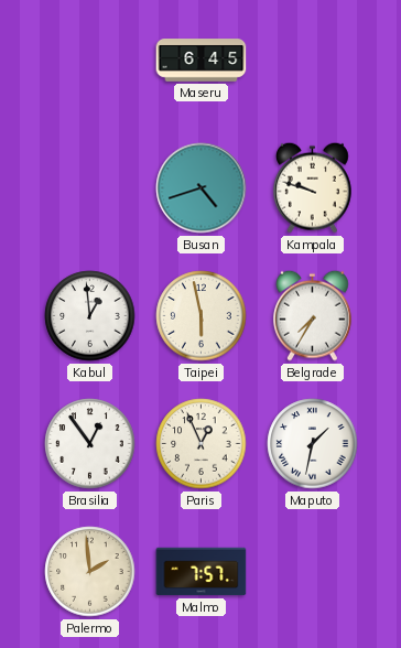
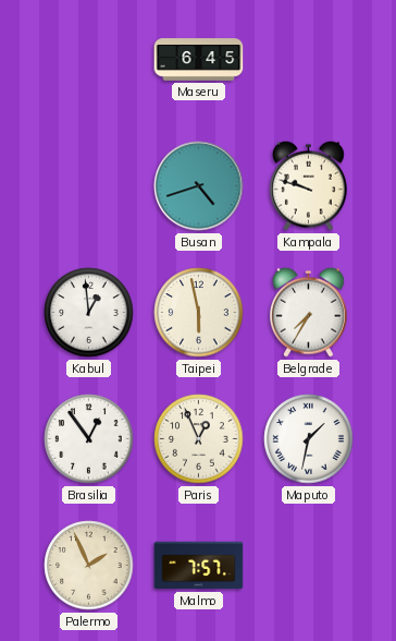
Palermo: 1:59 -> 1:56
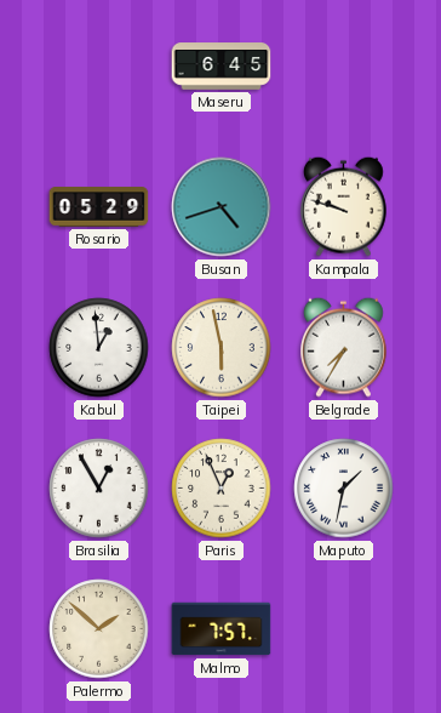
Rosario: none -> 05:29
Brasilia: 12:54 -> 12:55
Palermo: 1:56 -> 1:52
